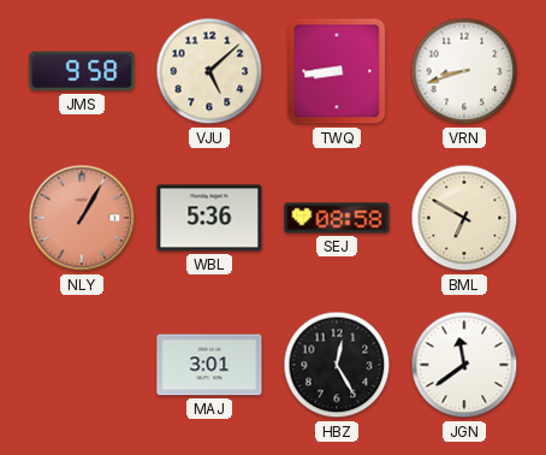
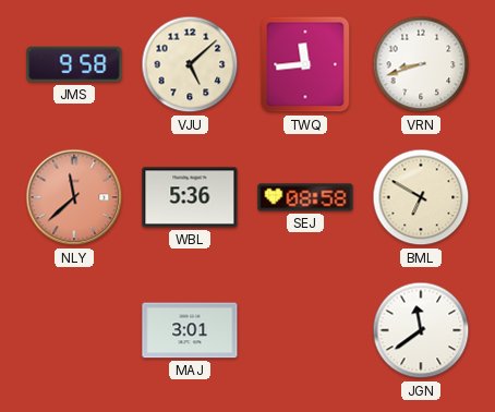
TWQ: 8:44 -> 11:44
NLY: 1:05 -> 11:38
HBZ: 12:25 -> none
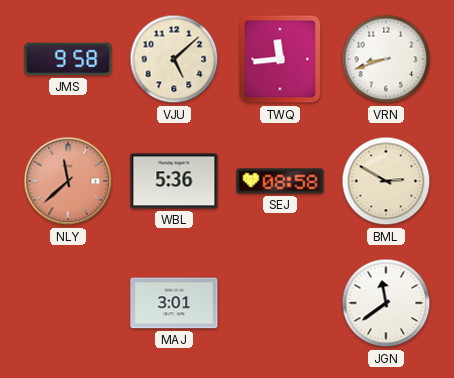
BML: 6:50 -> 2:50
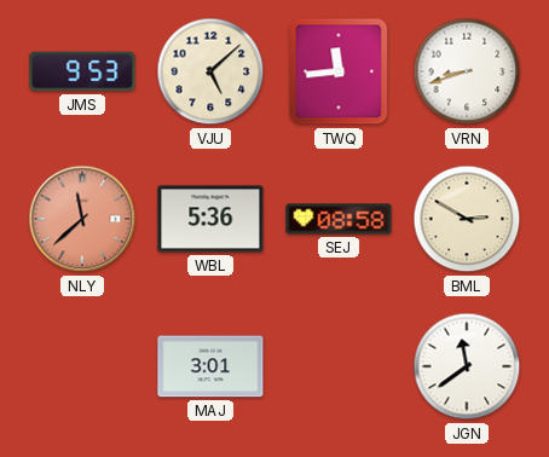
JMS: 9:58 -> 9:53
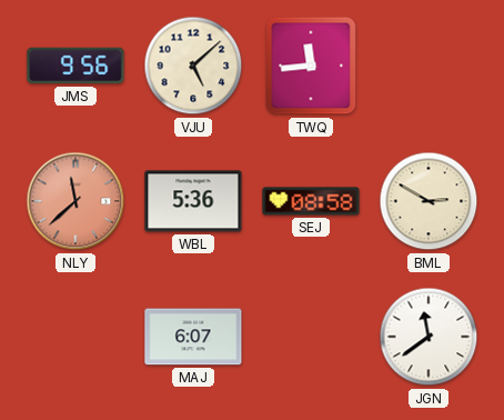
JMS: 9:53 -> 9:56
VRN: 8:42 -> none
MAJ: 3:01 -> 6:07
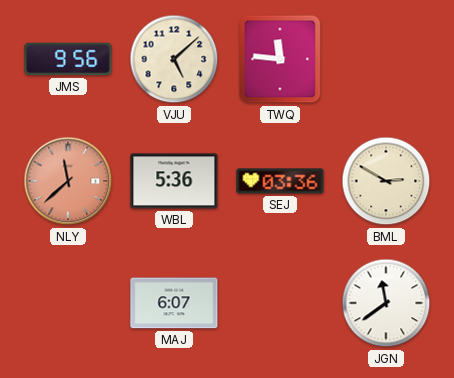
TWQ: 11:44 -> 11:46
SEJ: 08:58 -> 03:36
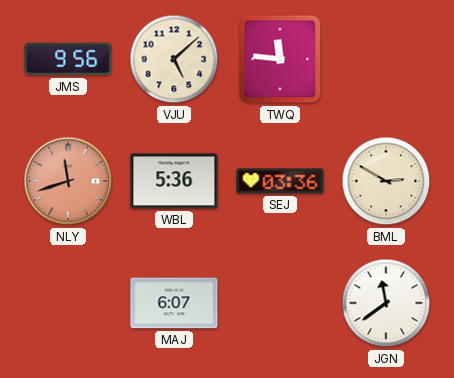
NLY: 11:38 -> 11:42
